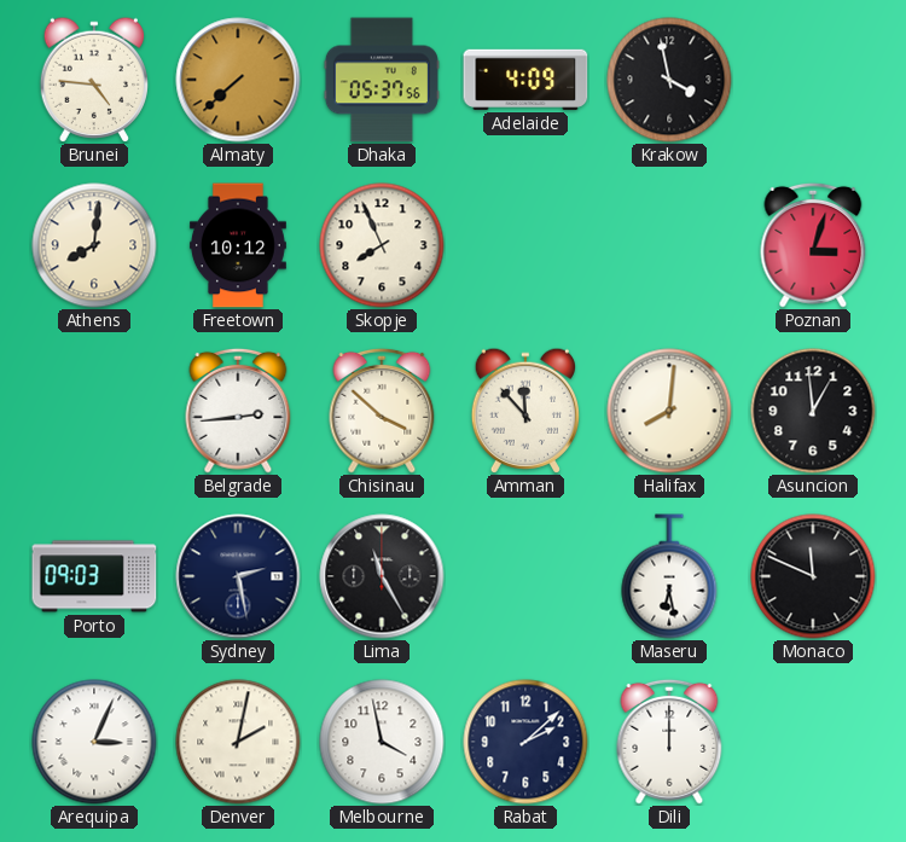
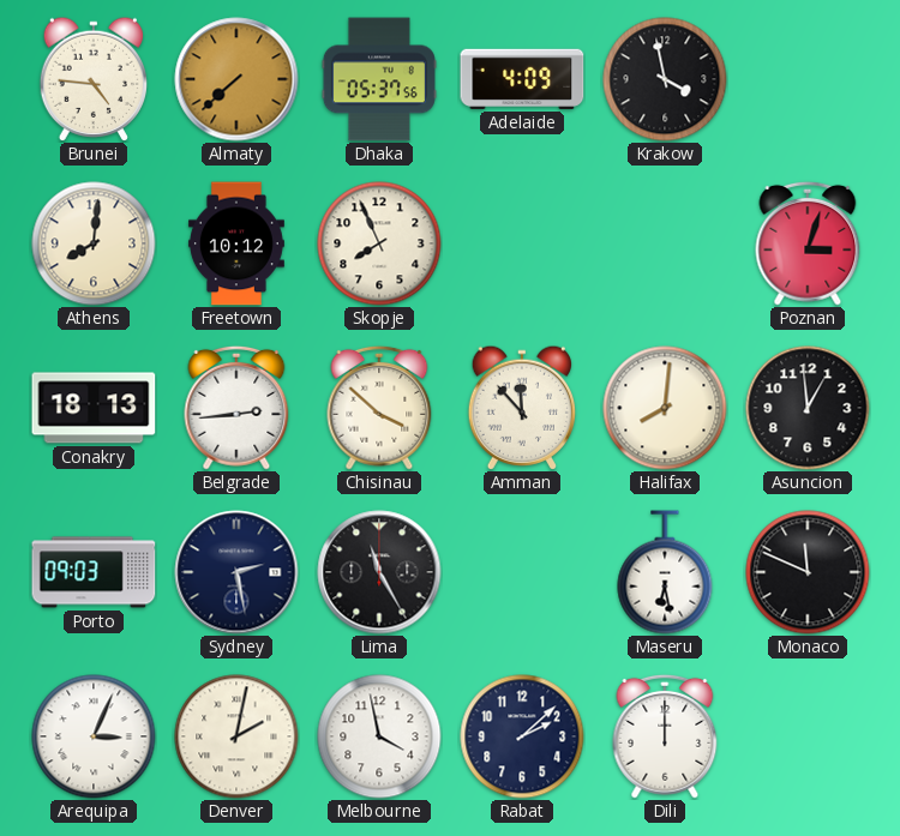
Conakry: none -> 18:13
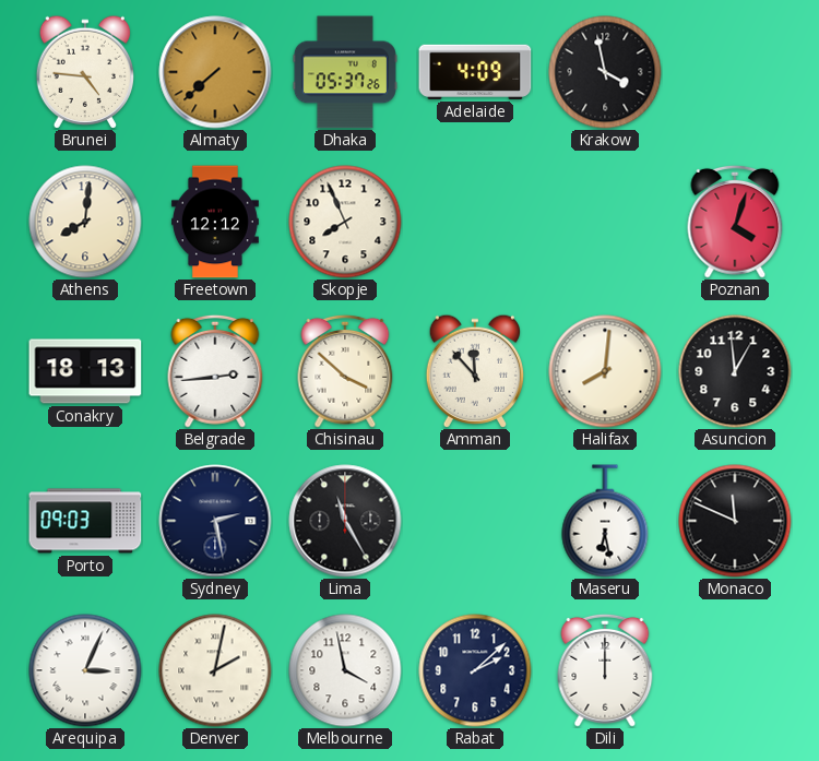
Dhaka: 05:37:56 -> 05:37:26
Freetown: 10:12 -> 12:12
Poznan: 3:03 -> 4:03
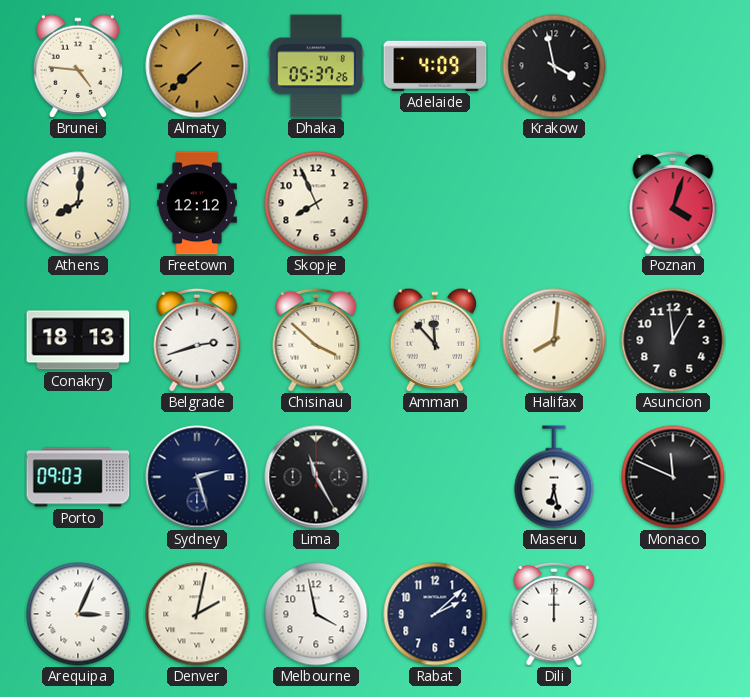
Belgrade: 2:44 -> 2:42
Sydney: 2:28 -> 2:27
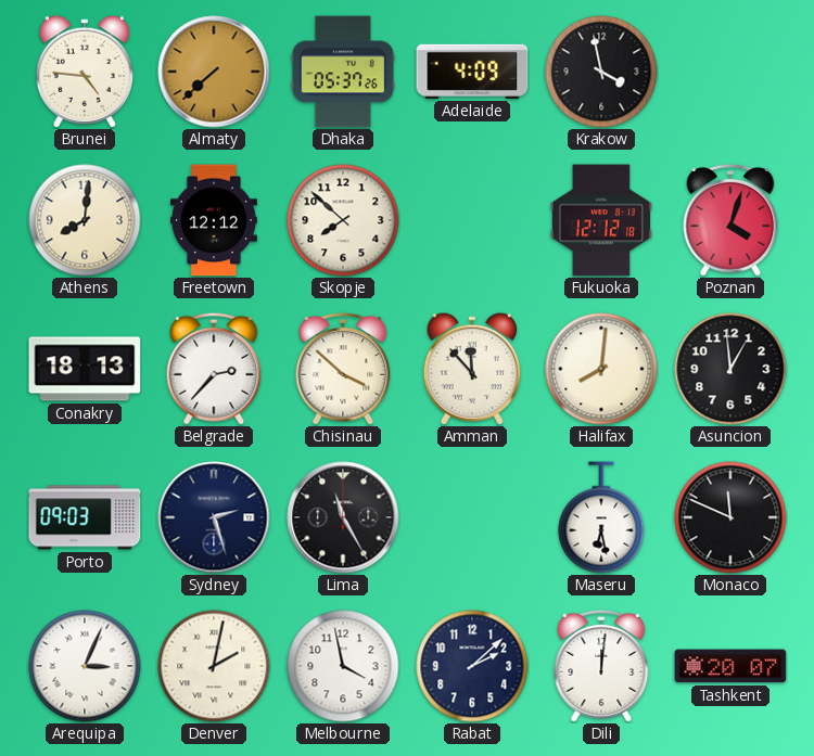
Skopje: 7:56 -> 7:52
Fukuoka: none -> 12:12
Belgrade: 2:42 -> 2:37
Dili: 12:00 -> 12:01
Tashkent: none -> 20:07
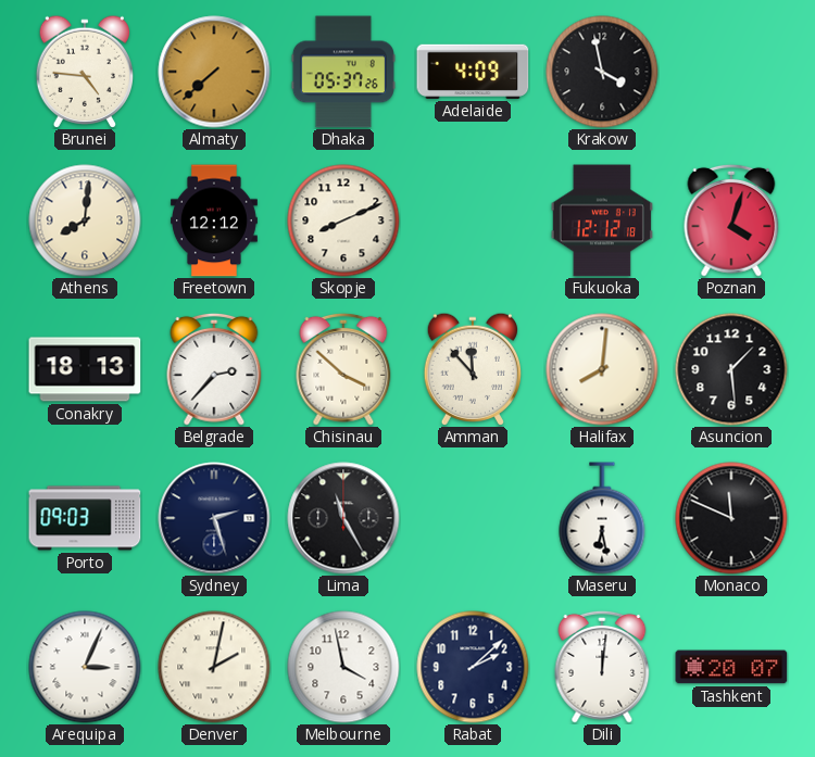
Skopje: 7:52 -> 8:11
Asuncion: 12:59 -> 1:29
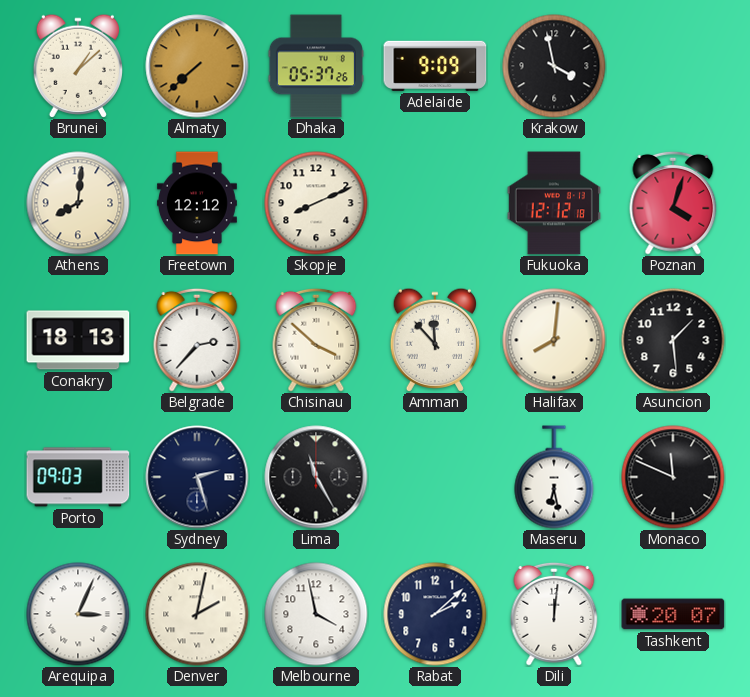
Brunei: 4:46 -> 1:08
Adelaide: 4:09 -> 9:09
